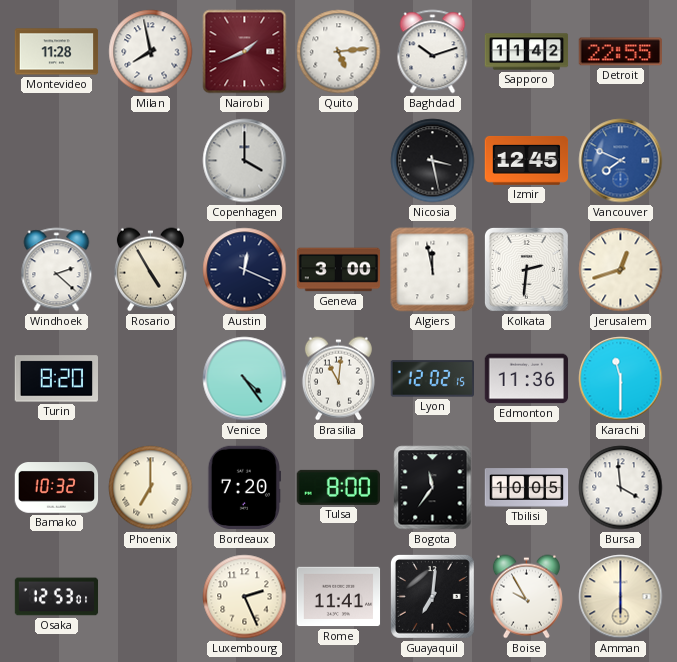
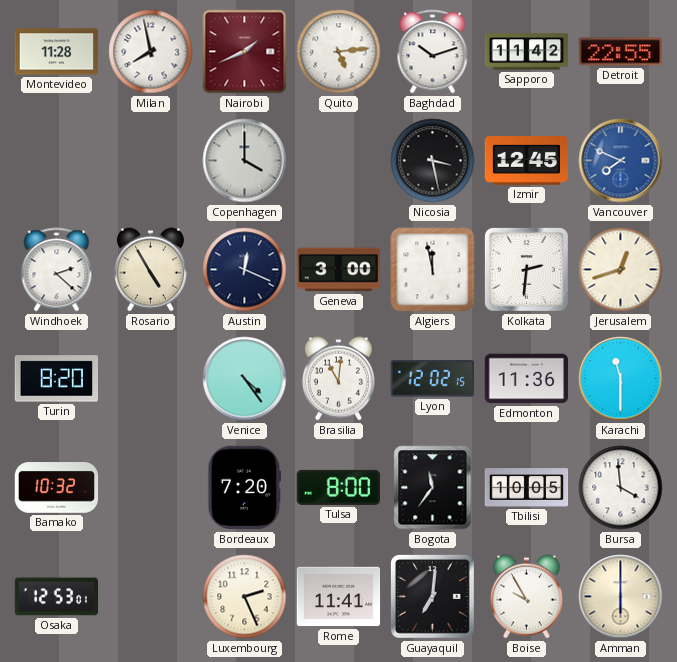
Phoenix: 7:00 -> none
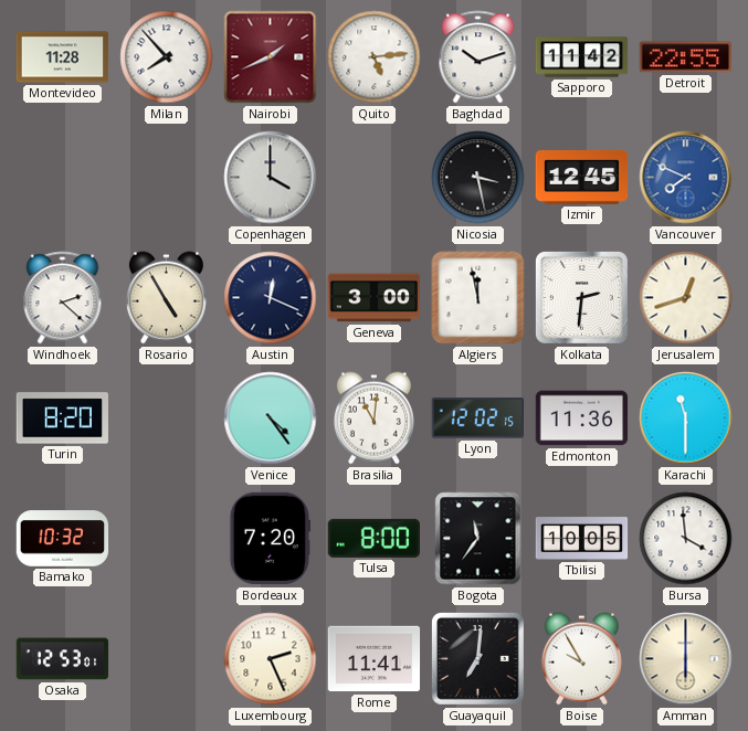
Milan: 7:58 -> 7:53
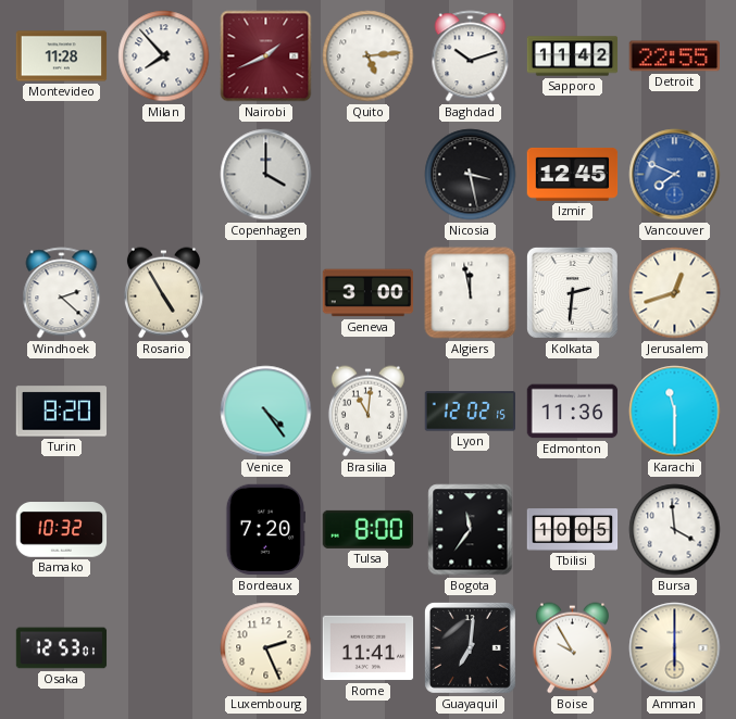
Austin: 12:19 -> none
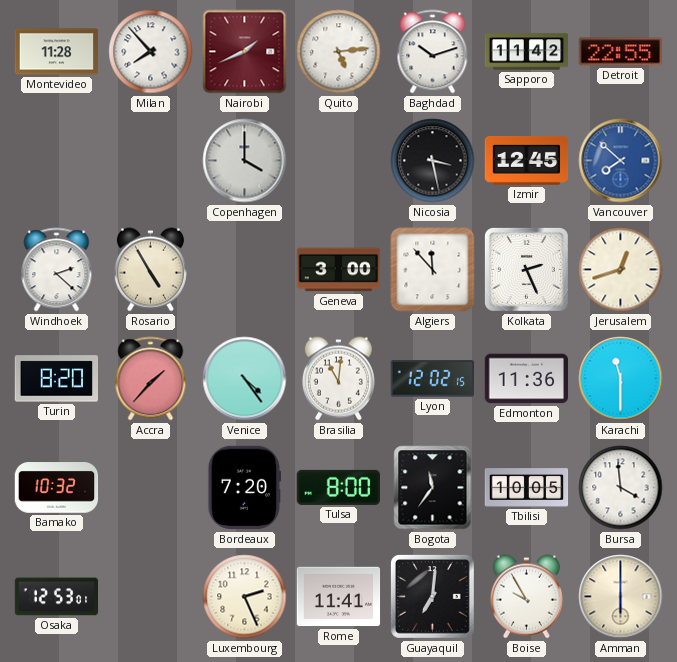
Vancouver: 7:49 -> 7:52
Algiers: 11:58 -> 11:53
Kolkata: 2:31 -> 2:26
Accra: none -> 1:37
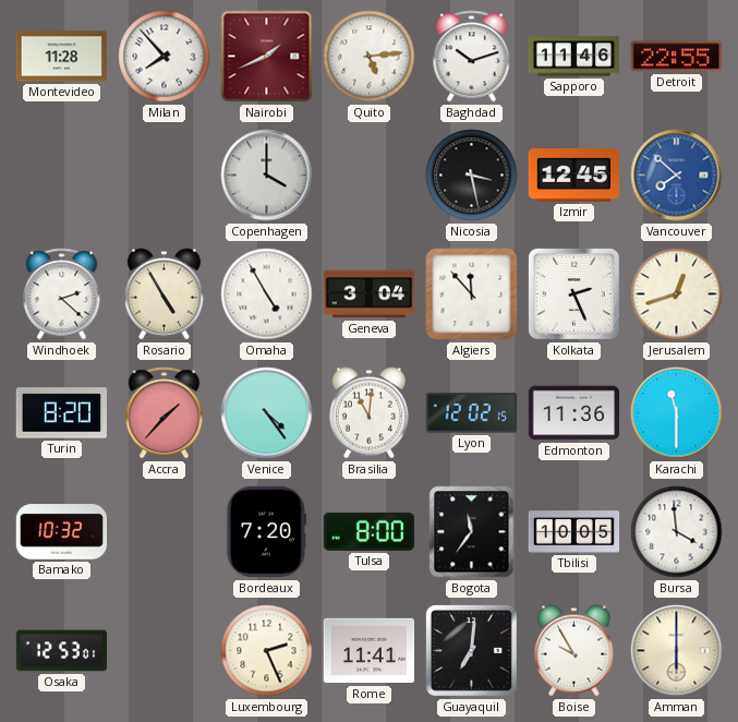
Sapporo: 11:42 -> 11:46
Omaha: none -> 4:55
Geneva: 3:00 -> 3:04
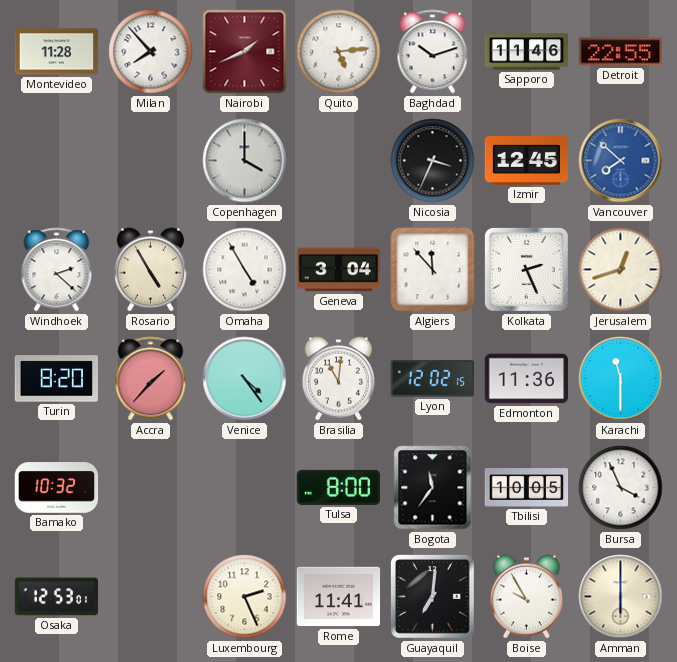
Nicosia: 3:28 -> 3:34
Bordeaux: 7:20 -> none
Bursa: 3:59 -> 3:56
